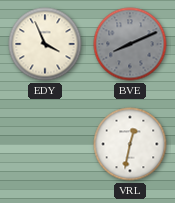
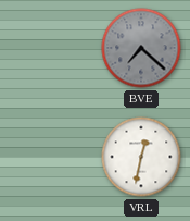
EDY: 3:56 -> none
BVE: 8:11 -> 7:22
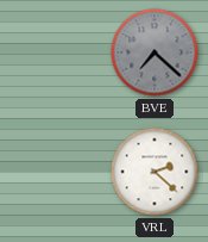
VRL: 12:32 -> 2:22
